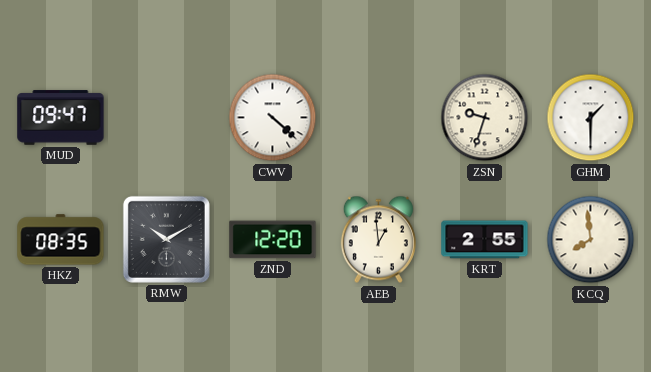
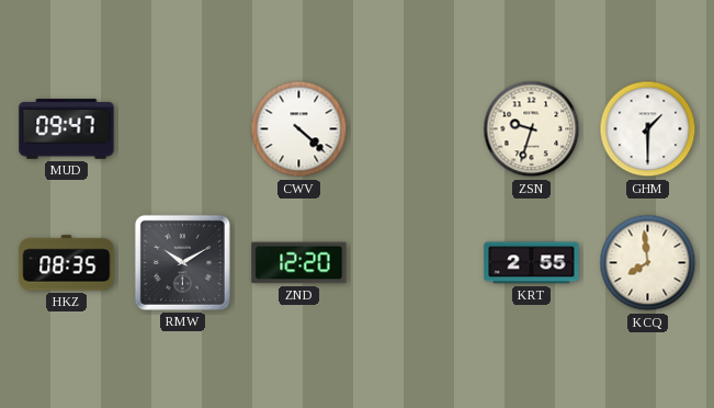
AEB: 12:59 -> none
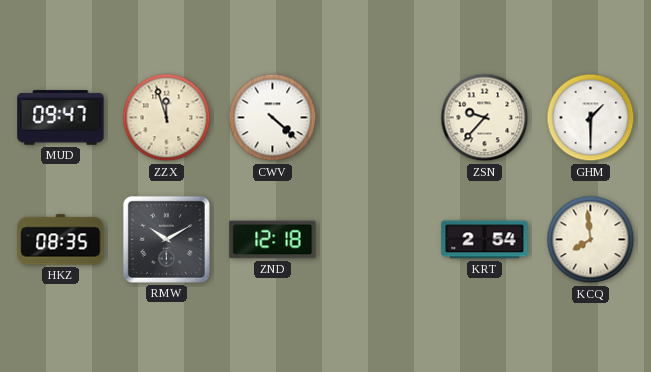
ZZX: none -> 11:57
ZSN: 9:33 -> 9:37
ZND: 12:20 -> 12:18
KRT: 2:55 -> 2:54
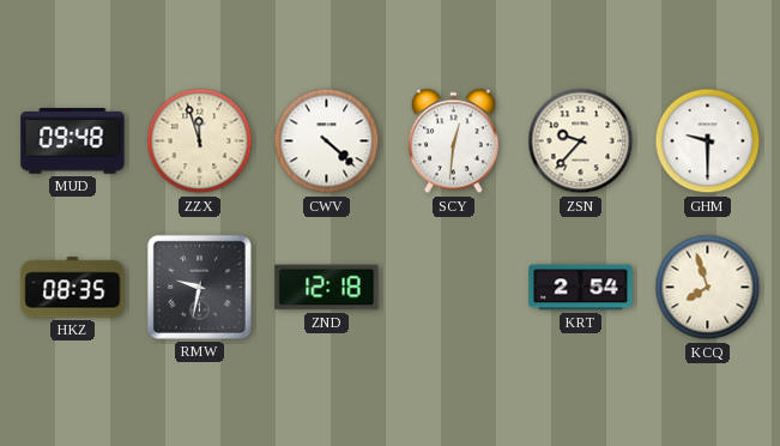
MUD: 09:47 -> 09:48
SCY: none -> 12:31
GHM: 1:30 -> 9:30
RMW: 10:10 -> 9:32
KCQ: 7:59 -> 7:57
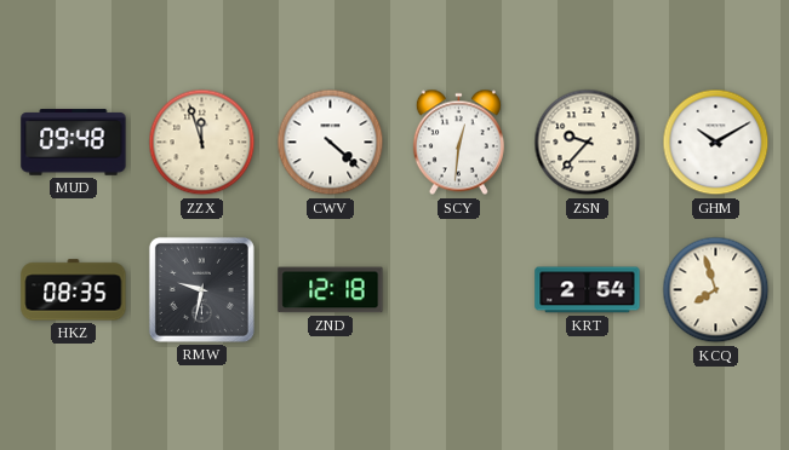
GHM: 9:30 -> 10:10
